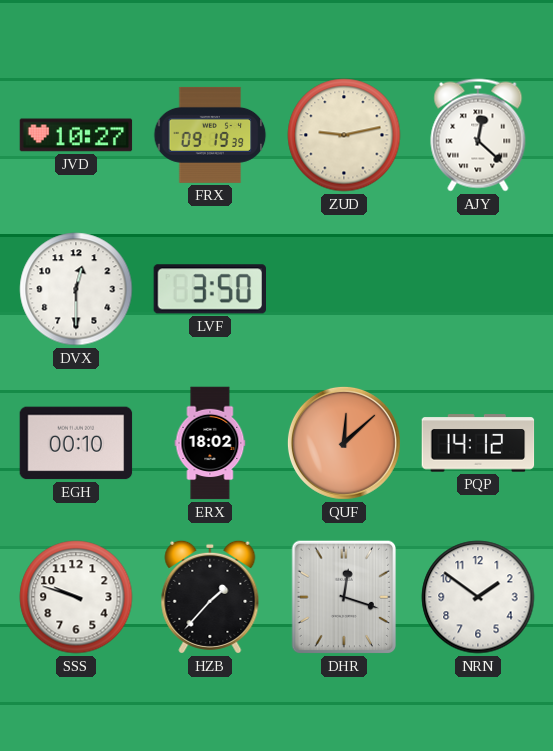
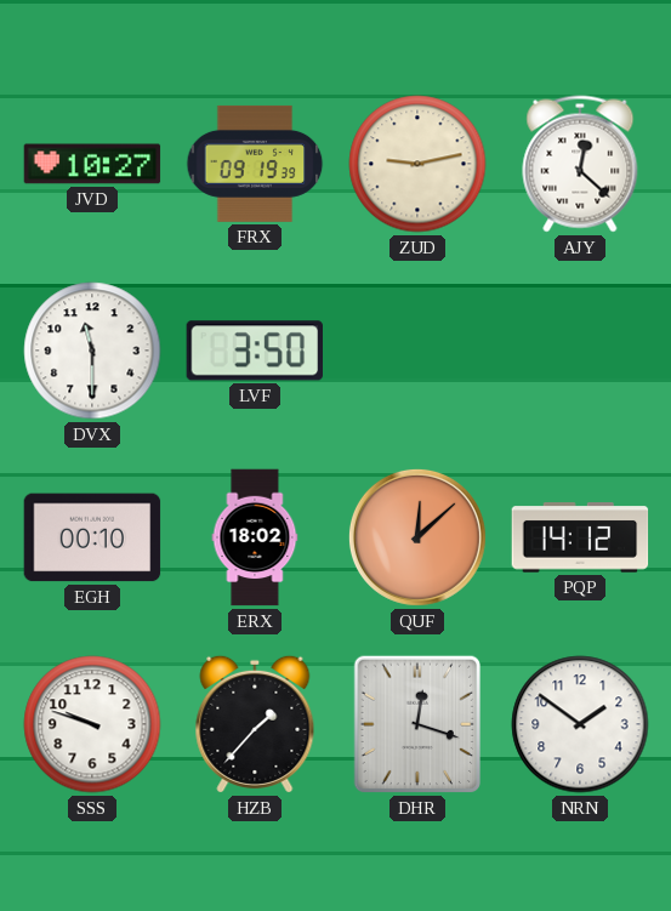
DVX: 12:30 -> 11:30
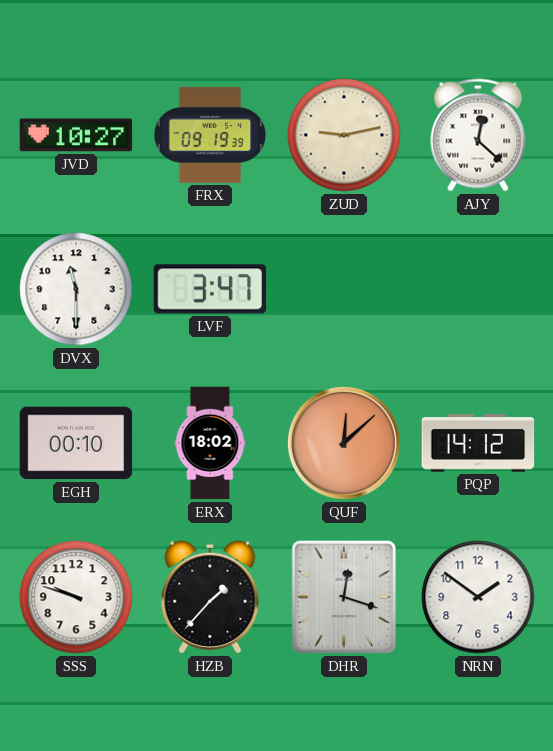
LVF: 3:50 -> 3:47
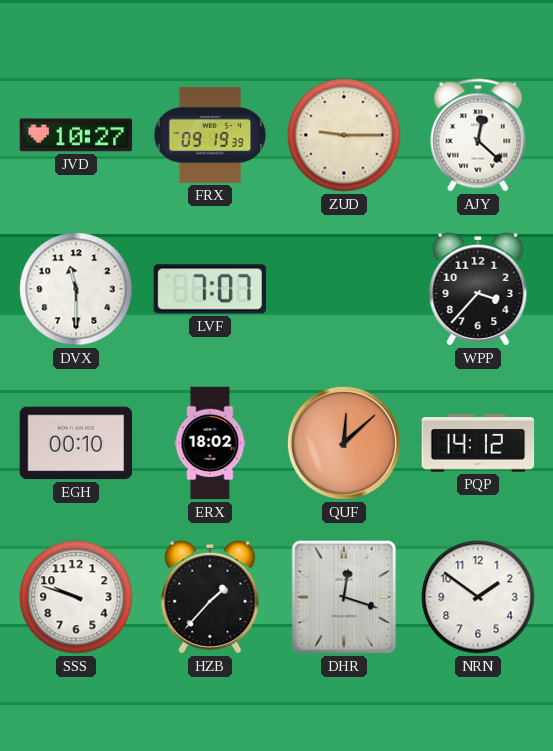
ZUD: 9:13 -> 9:15
LVF: 3:47 -> 7:07
WPP: none -> 3:37
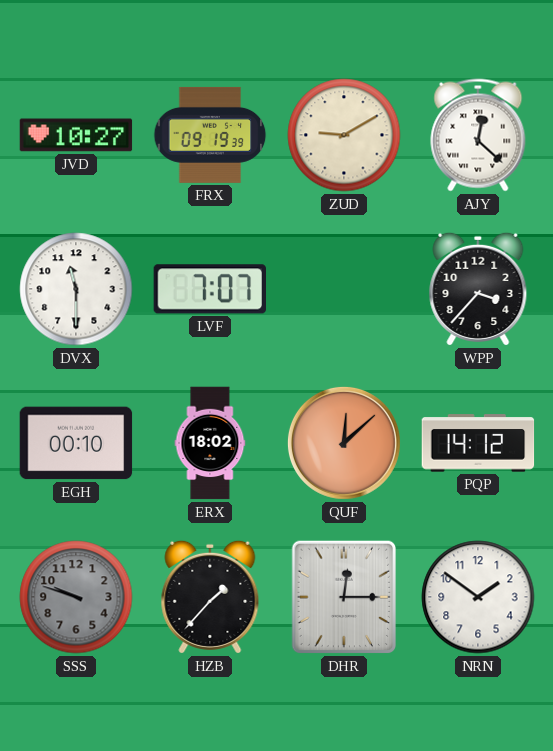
ZUD: 9:15 -> 9:10
SSS dial: white -> grey
DHR: 12:18 -> 12:15
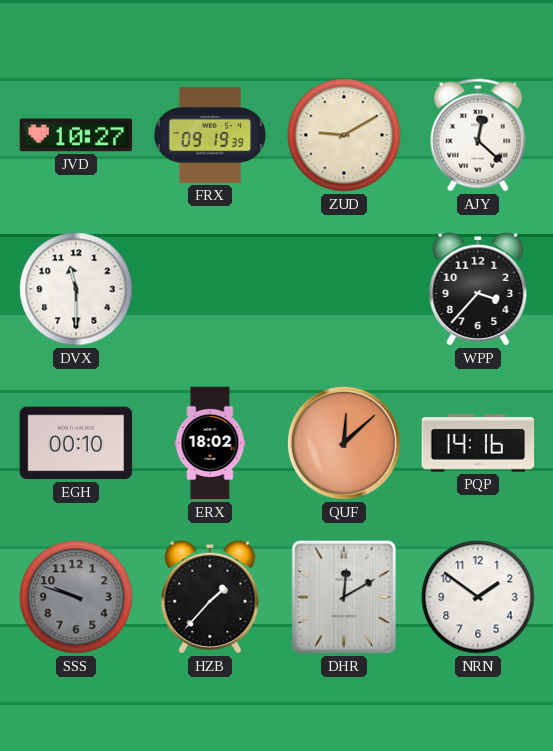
LVF: 7:07 -> none
PQP: 14:12 -> 14:16
DHR: 12:15 -> 12:10
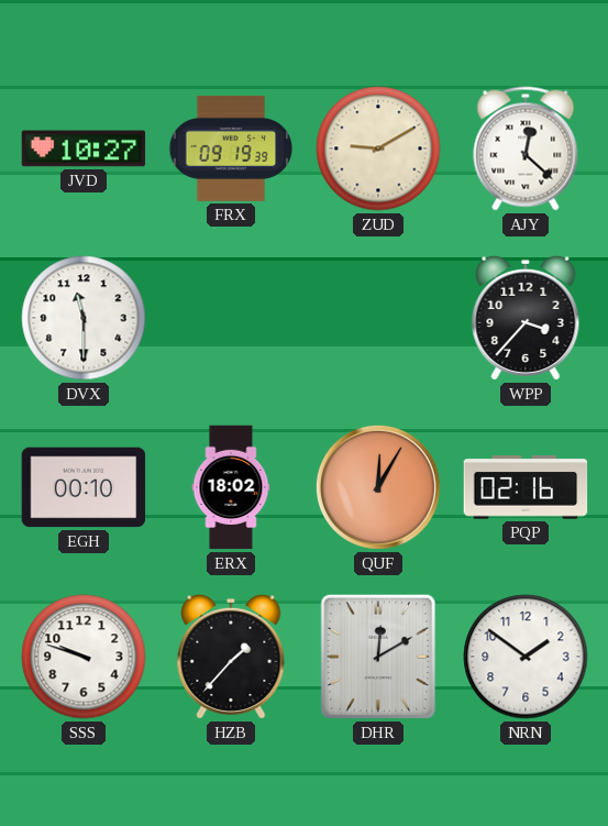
QUF: 12:08 -> 12:05
PQP: 14:16 -> 02:16
SSS dial: grey -> white
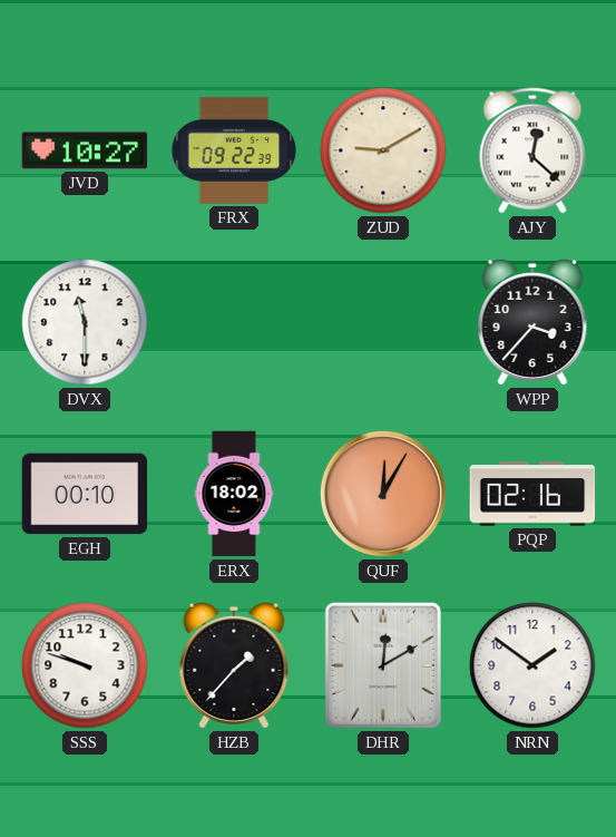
FRX: 09:19 -> 09:22
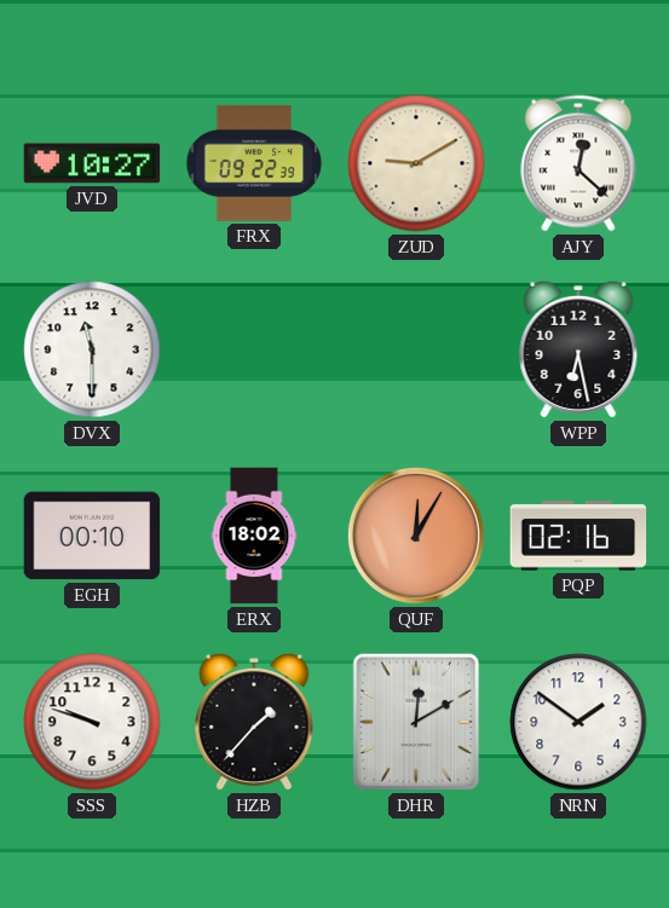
WPP: 3:37 -> 6:28
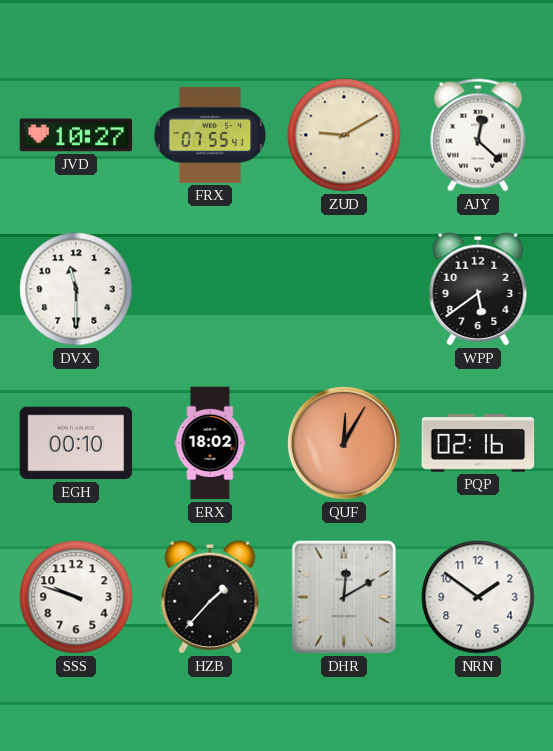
FRX: 09:22 -> 07:55
WPP: 6:28 -> 5:39
